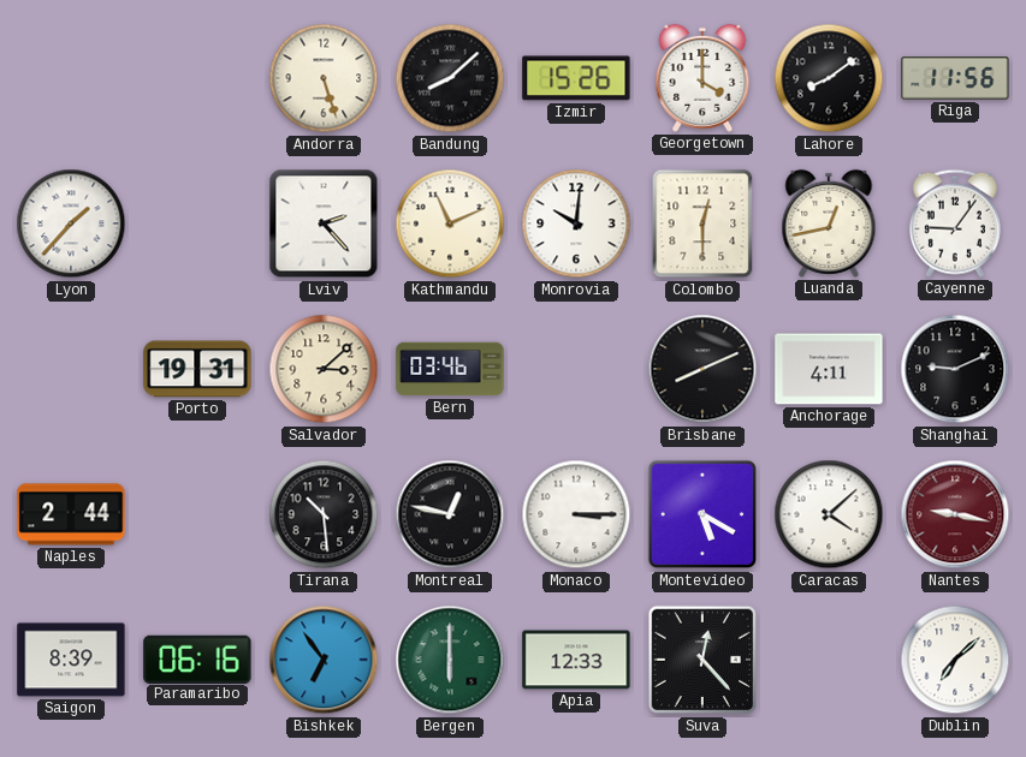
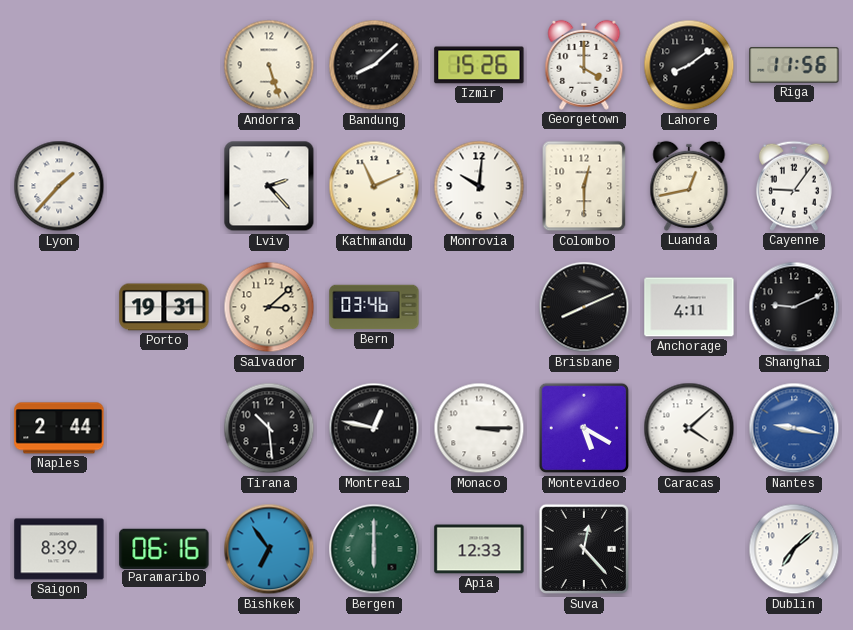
Nantes dial: burgundy -> blue
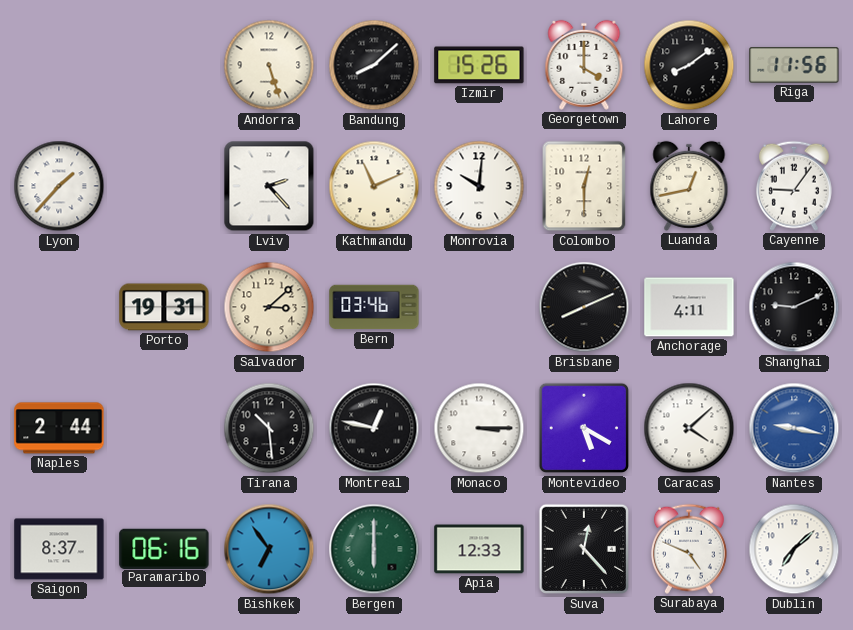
Saigon: 8:39 -> 8:37
Surabaya: none -> 4:49
